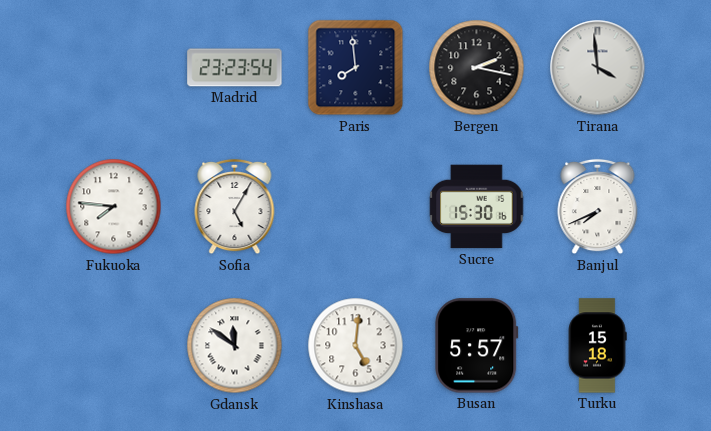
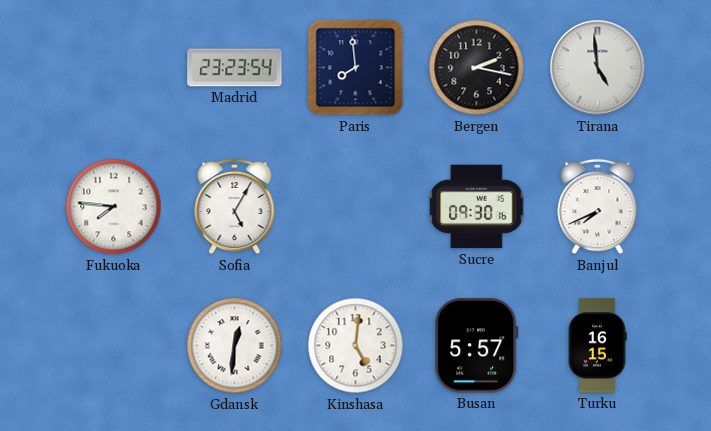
Tirana: 3:59 -> 4:59
Sucre: 15:30 -> 09:30
Gdansk: 11:51 -> 12:31
Turku: 15:18 -> 16:15
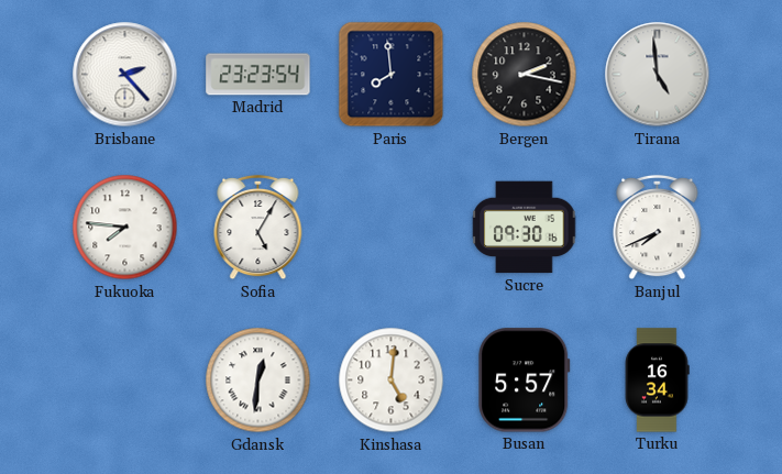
Brisbane: none -> 2:23
Turku: 16:15 -> 16:34
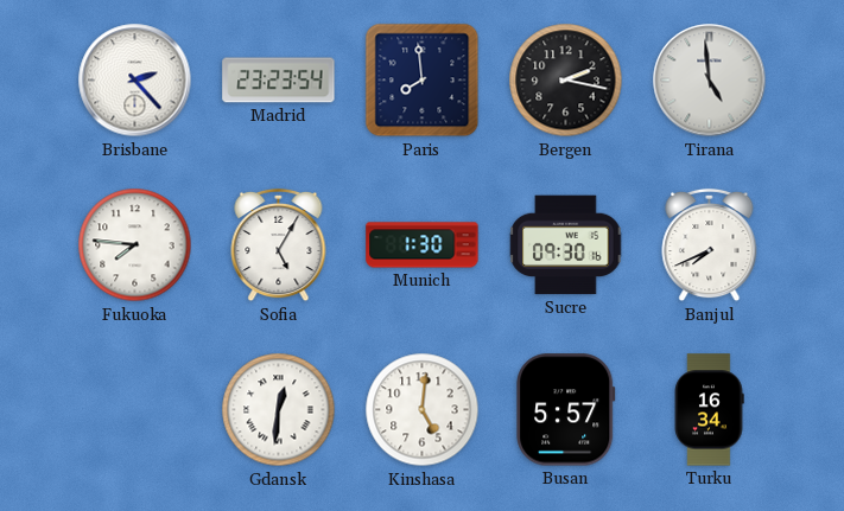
Munich: none -> 1:30
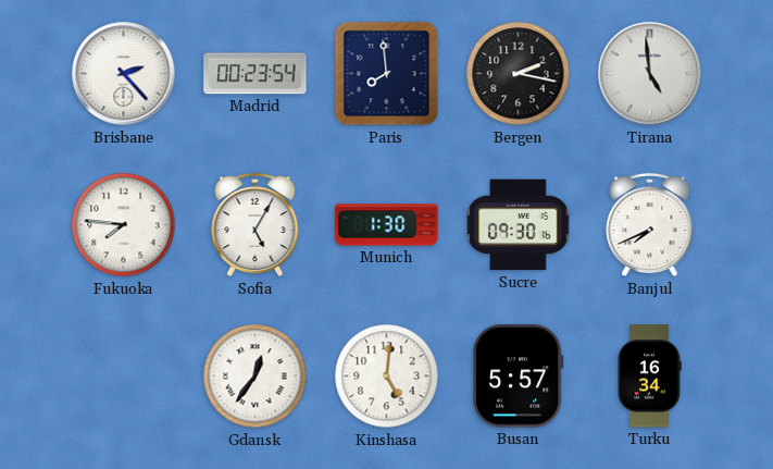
Madrid: 23:23 -> 00:23
Gdansk: 12:31 -> 12:36
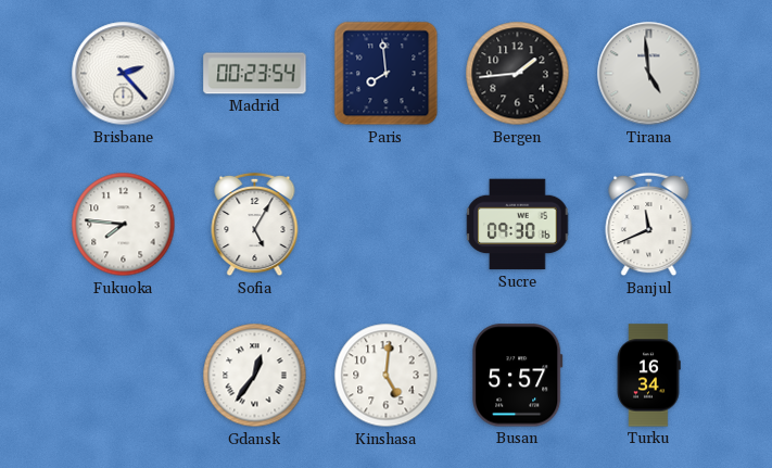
Bergen: 2:17 -> 1:44
Munich: 1:30 -> none
Banjul: 7:41 -> 11:41
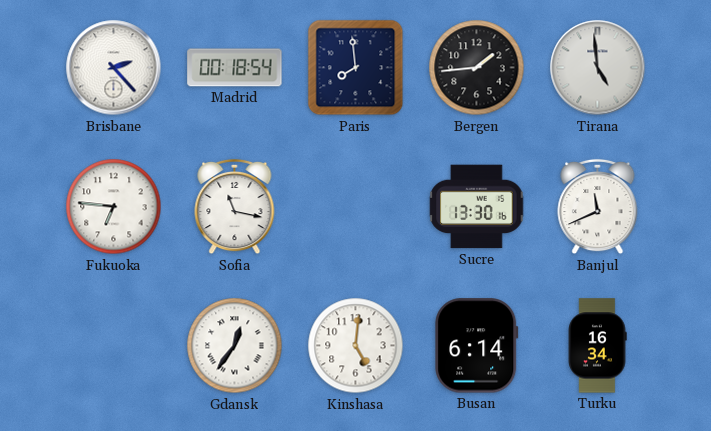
Madrid: 00:23 -> 00:18
Fukuoka: 7:46 -> 6:46
Sofia: 5:05 -> 11:17
Sucre: 09:30 -> 13:30
Busan: 5:57 -> 6:14
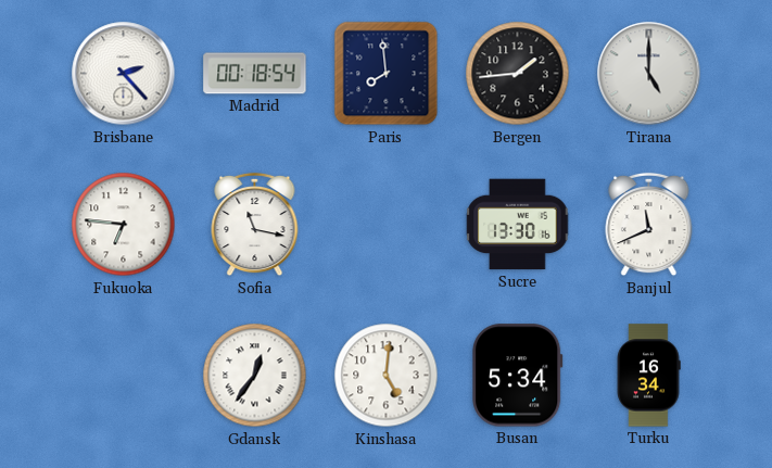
Tirana: 4:59 -> 5:00
Busan: 6:14 -> 5:34
